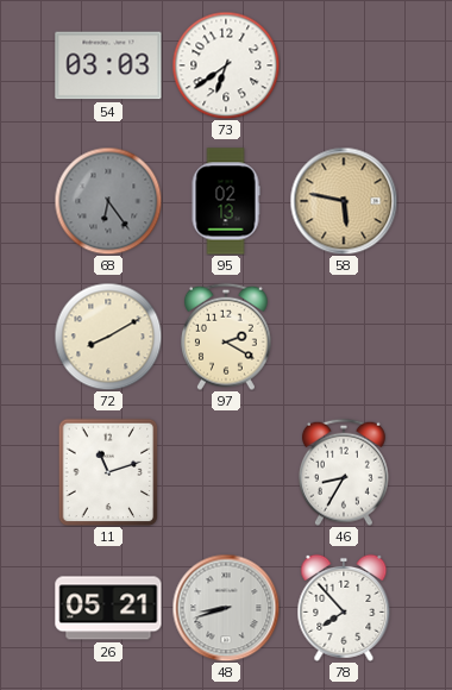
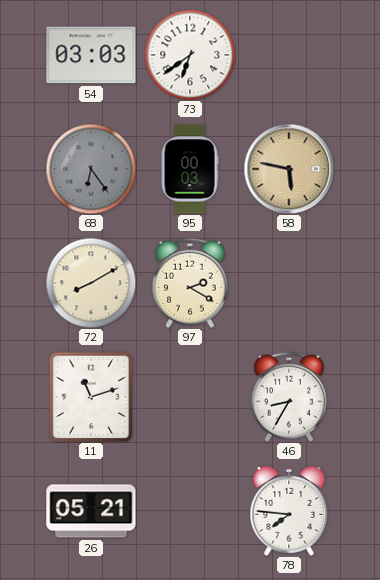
95: 02:13 -> 00:03
48: 8:42 -> none
78: 7:53 -> 7:46
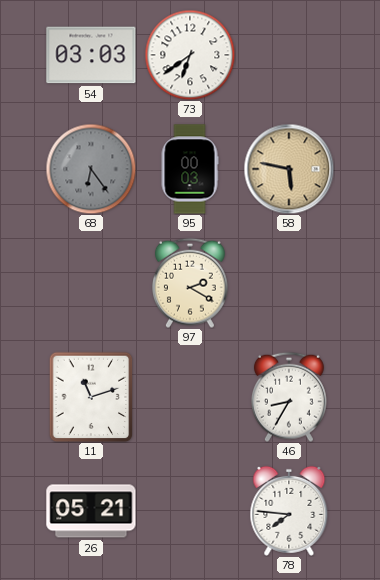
72: 8:10 -> none
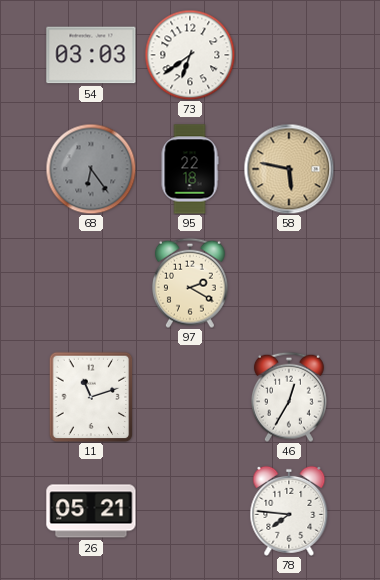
95: 00:03 -> 22:18
46: 8:35 -> 12:35
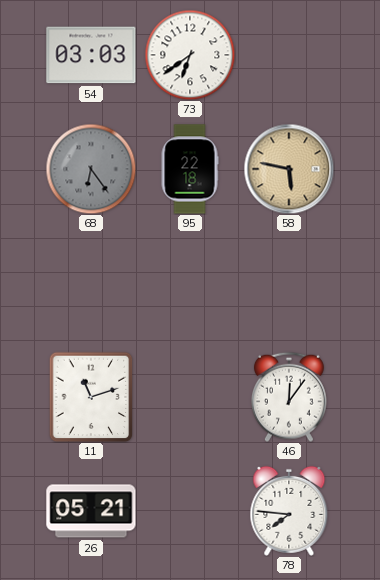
97: 2:20 -> none
46: 12:35 -> 12:06
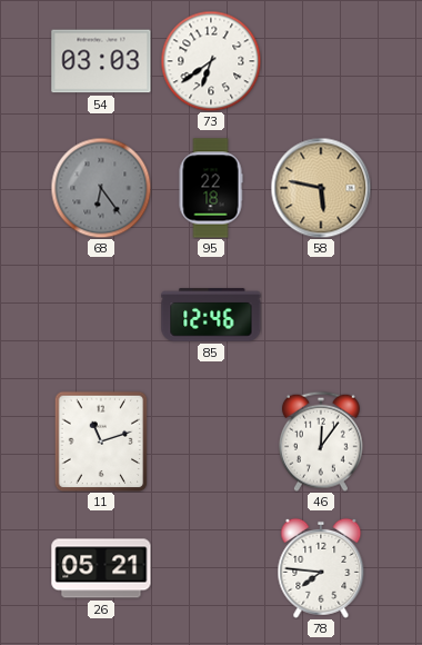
85: none -> 12:46
